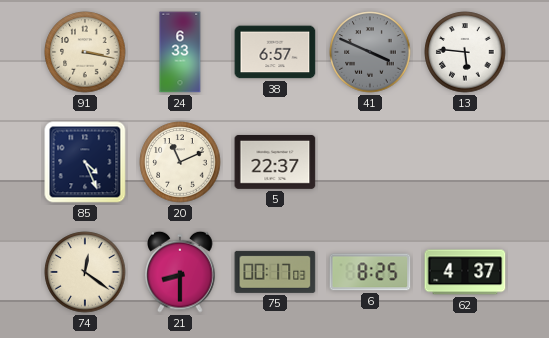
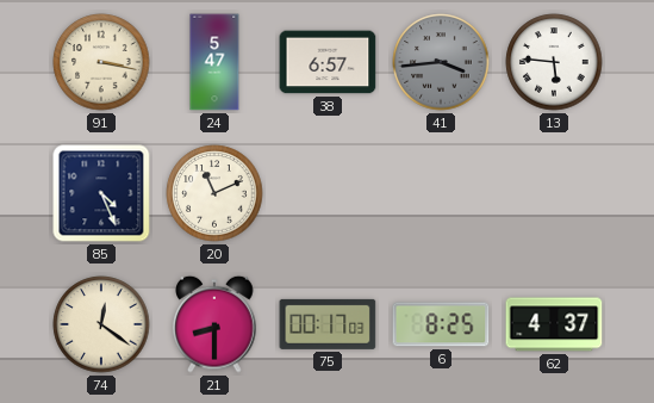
24: 6:33 -> 5:47
41: 3:49 -> 3:44
5: 22:37 -> none
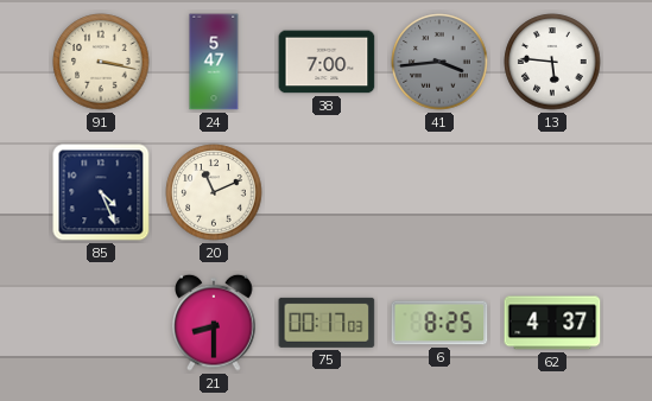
38: 6:57 -> 7:00
74: 12:21 -> none
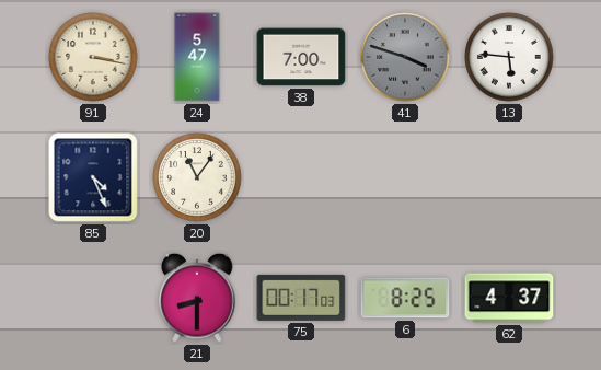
41: 3:44 -> 3:48
20: 11:11 -> 11:06
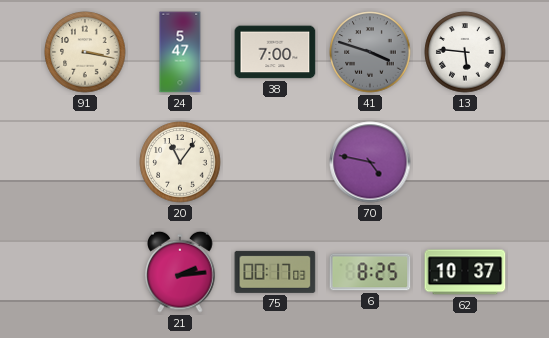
85: 4:26 -> none
70: none -> 4:47
21: 8:30 -> 2:14
62: 4:37 -> 10:37
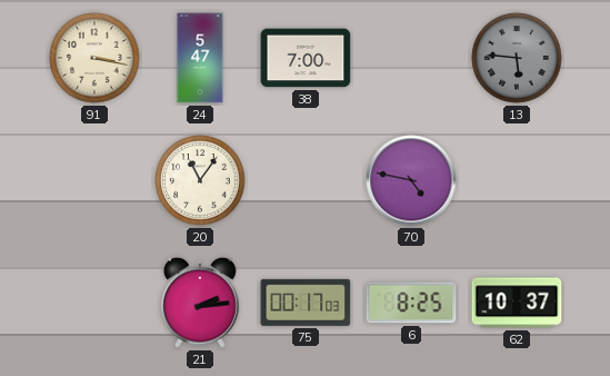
41: 3:48 -> none
13 dial: white -> grey
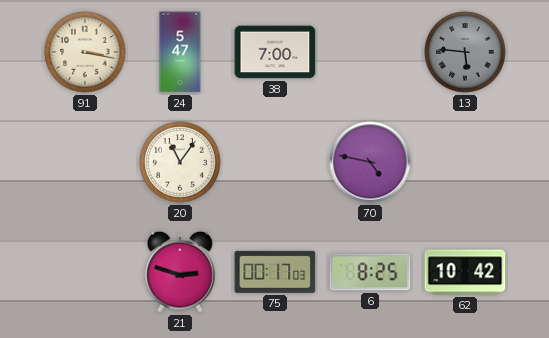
21: 2:14 -> 2:48
62: 10:37 -> 10:42
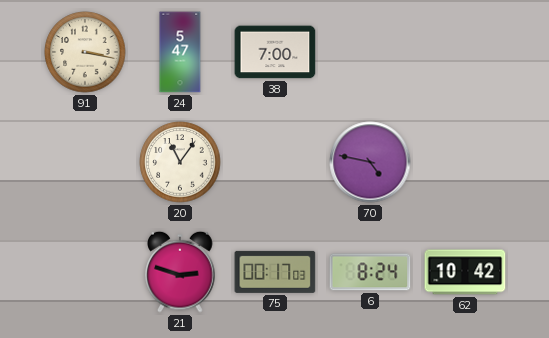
13: 5:46 -> none
6: 8:25 -> 8:24
